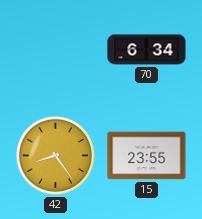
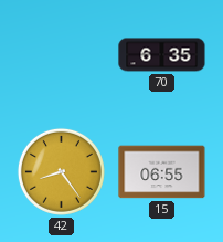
70: 6:34 -> 6:35
15: 23:55 -> 06:55
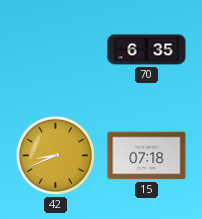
42: 8:24 -> 8:41
15: 06:55 -> 07:18
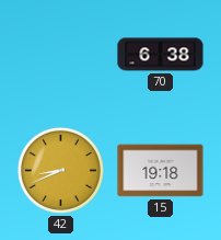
70: 6:35 -> 6:38
15: 07:18 -> 19:18
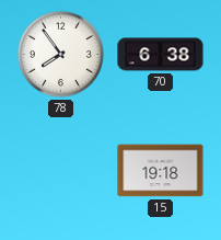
78: none -> 7:54
42: 8:41 -> none
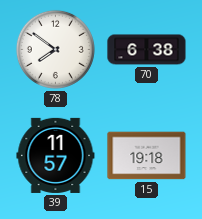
78: 7:54 -> 7:51
39: none -> 11:57
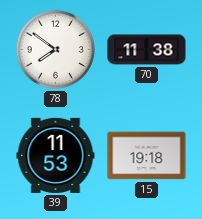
70: 6:38 -> 11:38
39: 11:57 -> 11:53
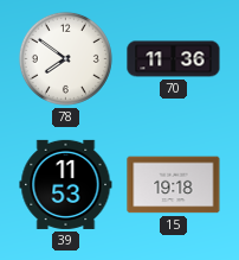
70: 11:38 -> 11:36
